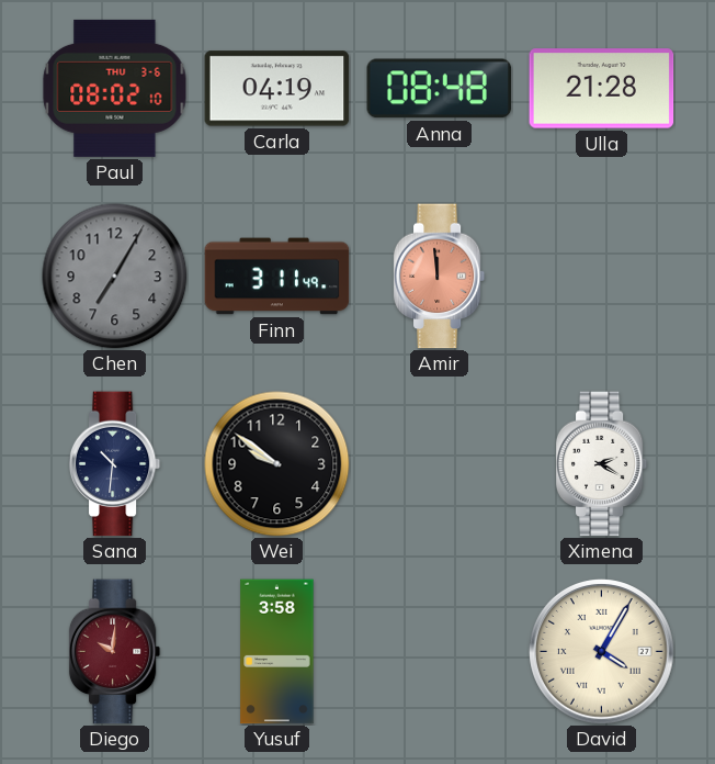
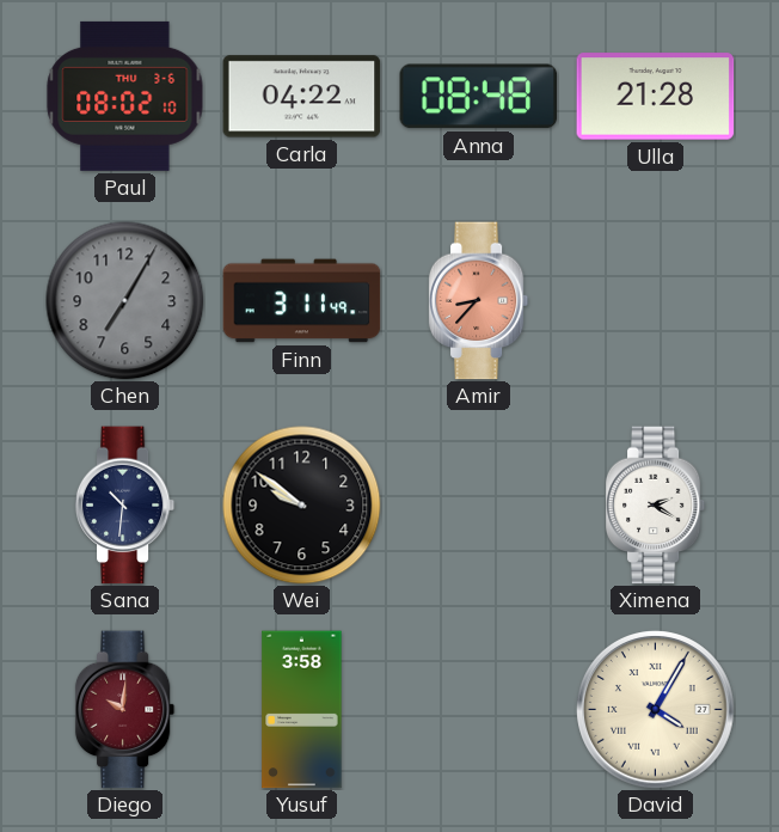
Carla: 04:19 -> 04:22
Amir: 11:59 -> 8:37
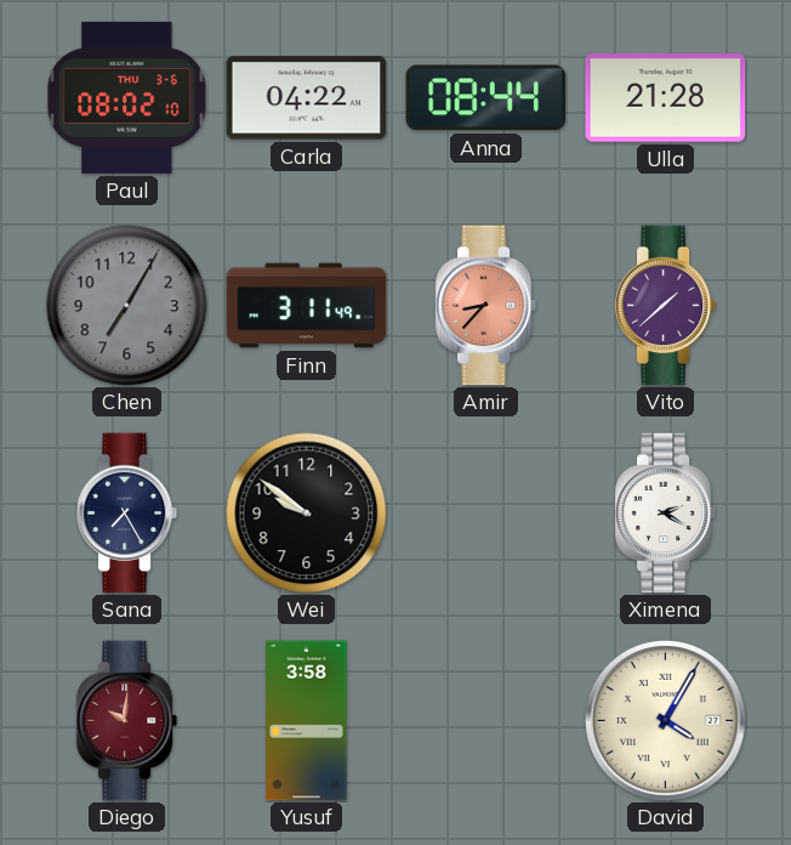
Anna: 08:48 -> 08:44
Vito: none -> 1:38
Sana: 10:31 -> 7:25
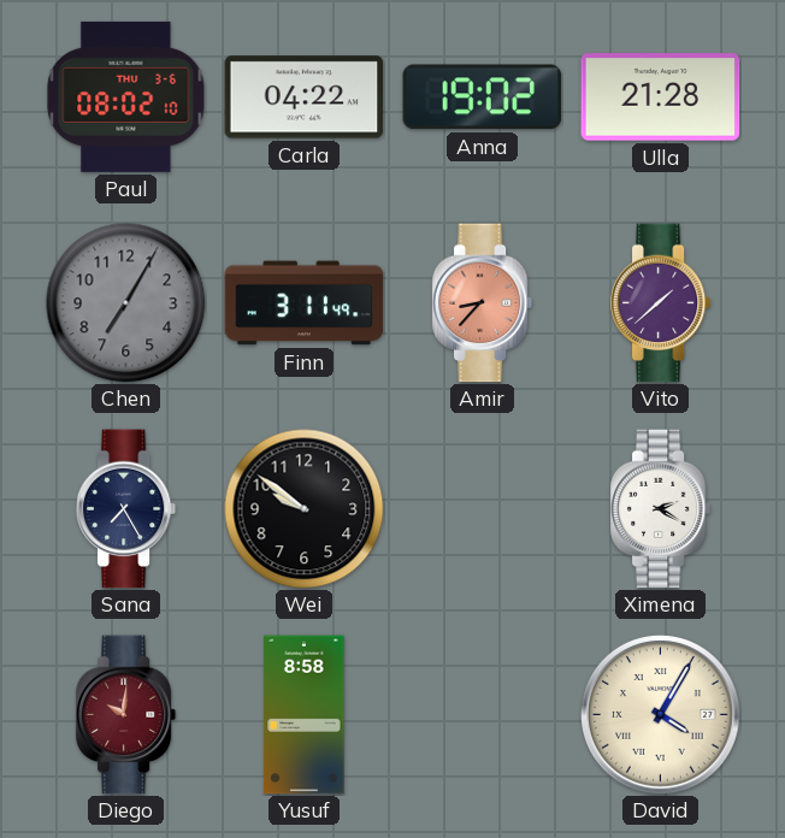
Anna: 08:44 -> 19:02
Yusuf: 3:58 -> 8:58
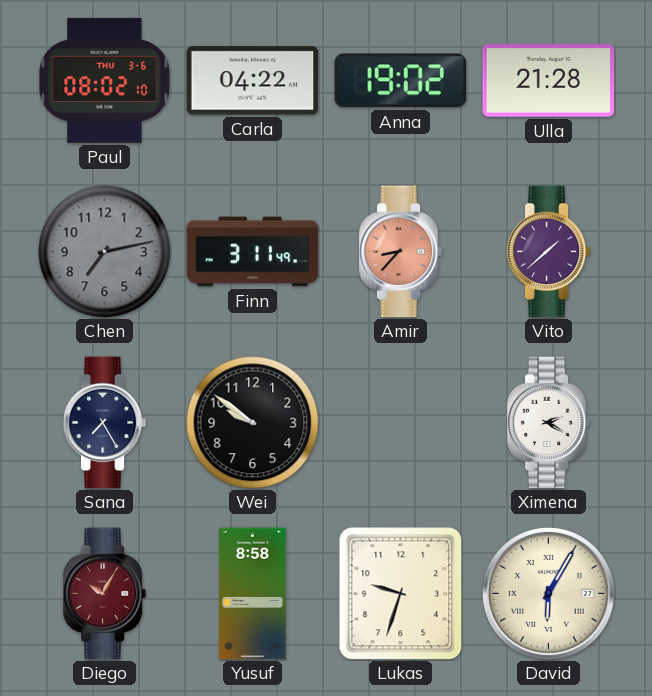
Chen: 7:05 -> 7:13
Diego: 10:01 -> 10:05
Lukas: none -> 9:33
David: 4:05 -> 6:05
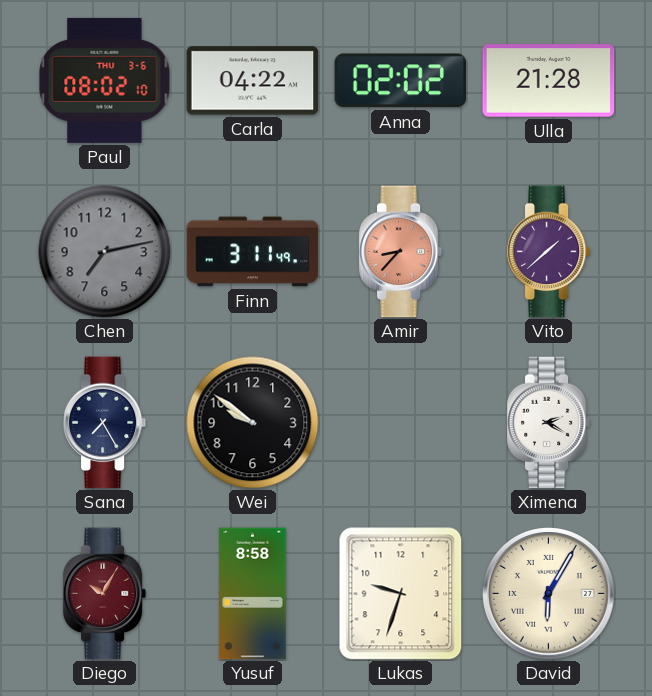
Anna: 19:02 -> 02:02
